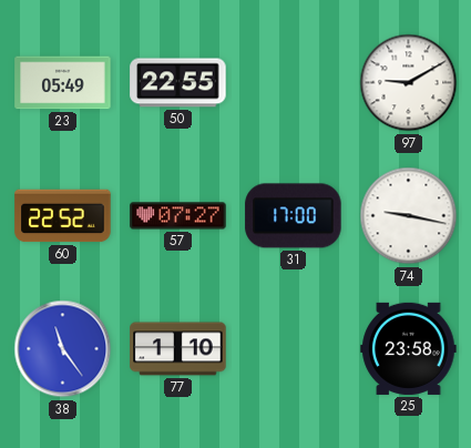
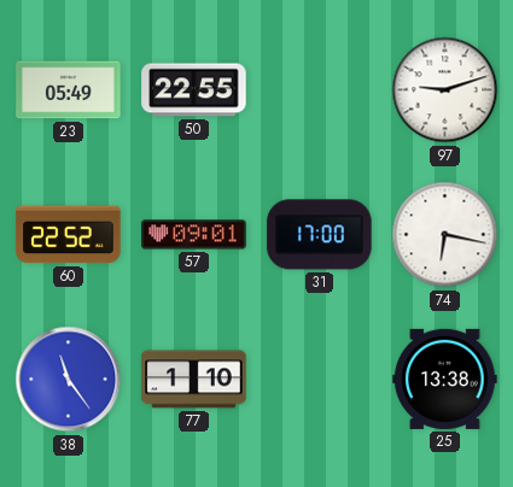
97: 9:10 -> 9:12
57: 07:27 -> 09:01
74: 9:17 -> 6:17
25: 23:58 -> 13:38
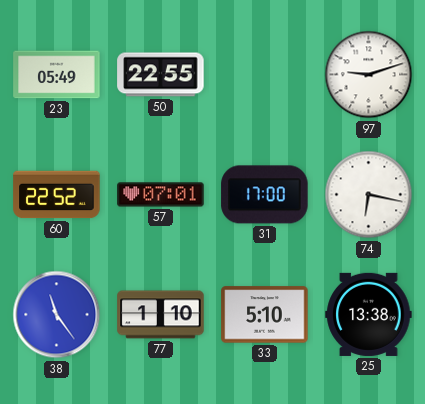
57: 09:01 -> 07:01
33: none -> 5:10
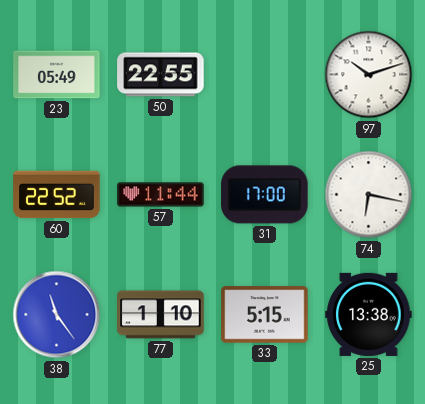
97: 9:12 -> 10:12
57: 07:01 -> 11:44
33: 5:10 -> 5:15
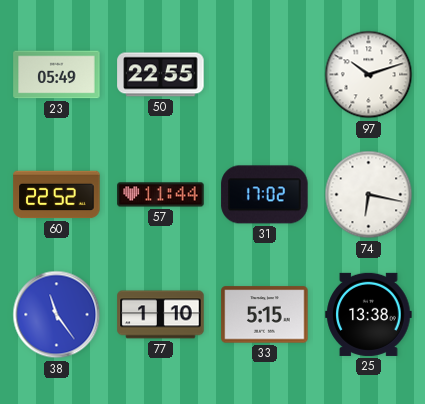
31: 17:00 -> 17:02
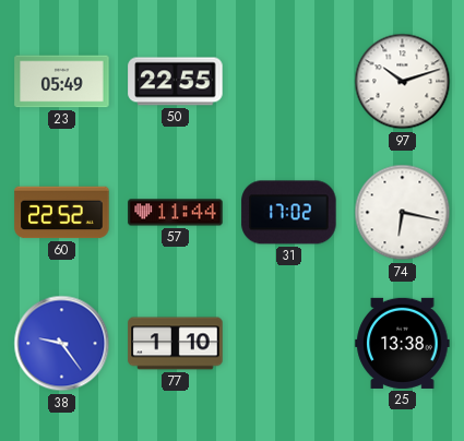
38: 11:24 -> 9:24
33: 5:15 -> none
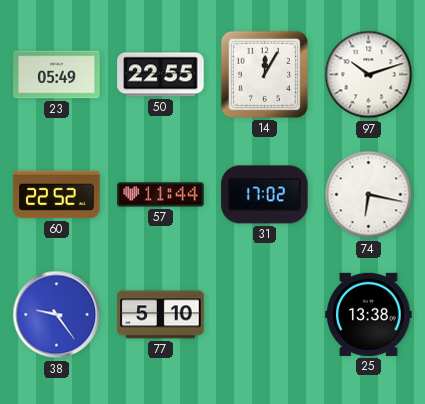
14: none -> 12:05
77: 1:10 -> 5:10
